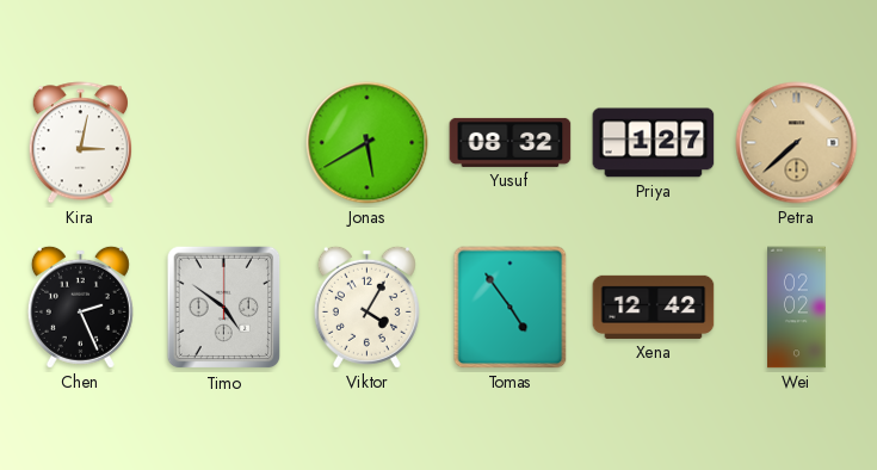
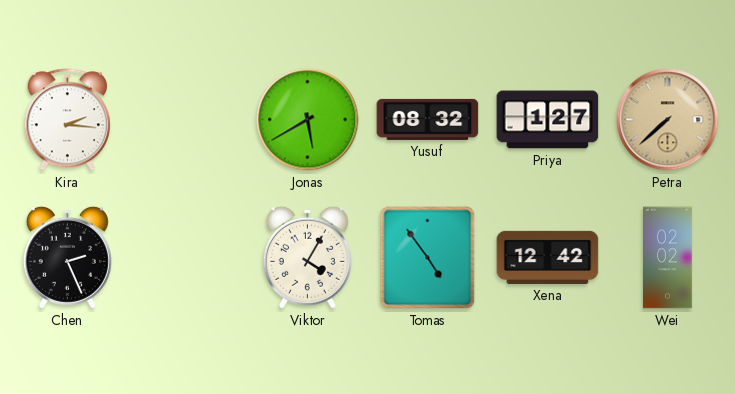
Kira: 3:02 -> 2:16
Timo: 4:51 -> none
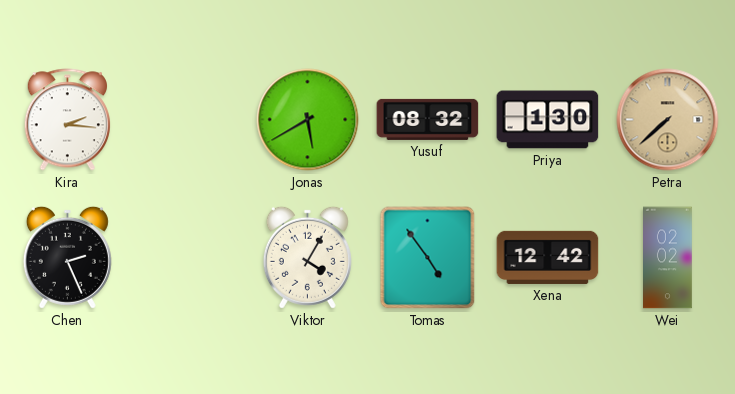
Priya: 1:27 -> 1:30
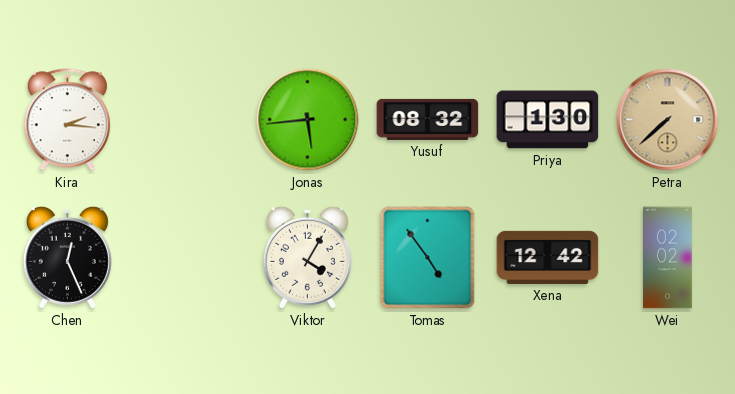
Jonas: 5:40 -> 5:44
Chen: 2:26 -> 12:26
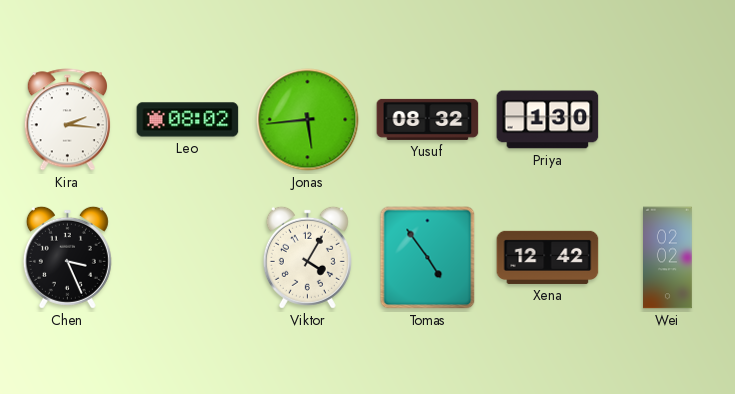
Leo: none -> 08:02
Petra: 7:38 -> none
Chen: 12:26 -> 3:26
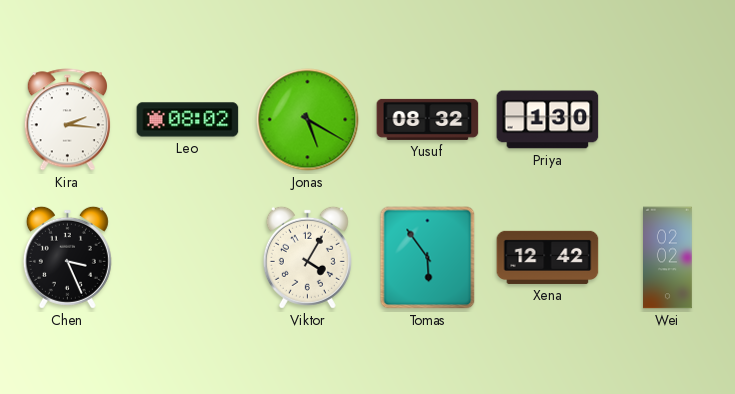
Jonas: 5:44 -> 5:20
Tomas: 4:54 -> 5:54
